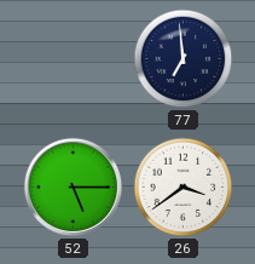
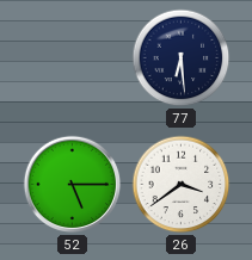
77: 6:59 -> 6:29
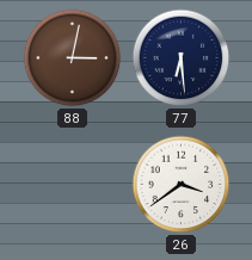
88: none -> 3:02
52: 5:15 -> none
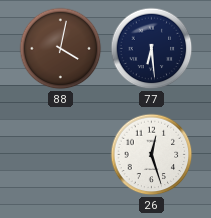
88: 3:02 -> 4:02
26: 3:39 -> 12:27
